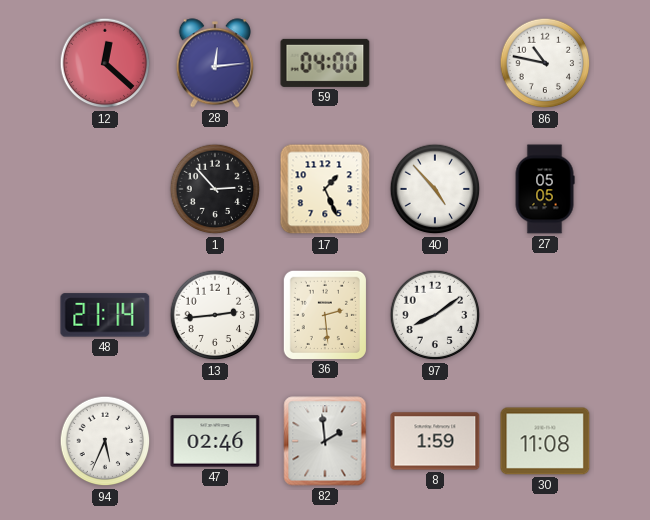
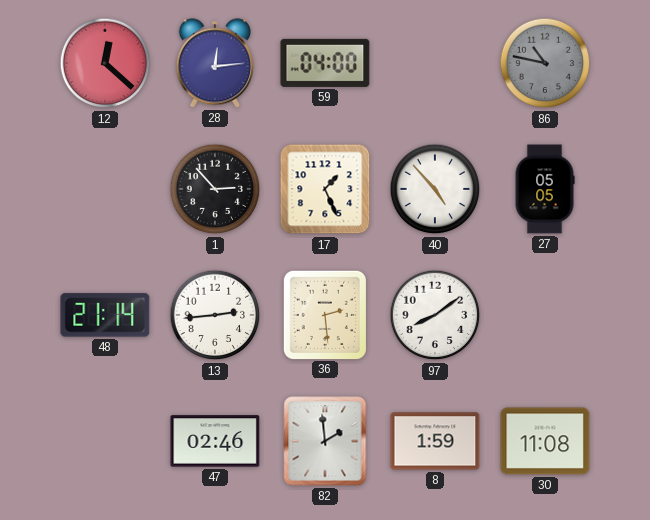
86 dial: white -> grey
94: 5:34 -> none
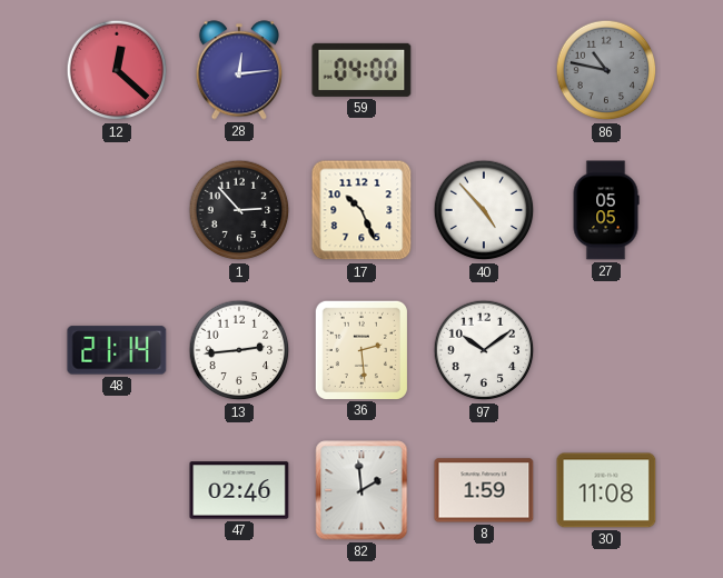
17: 1:26 -> 10:26
97: 8:09 -> 10:09
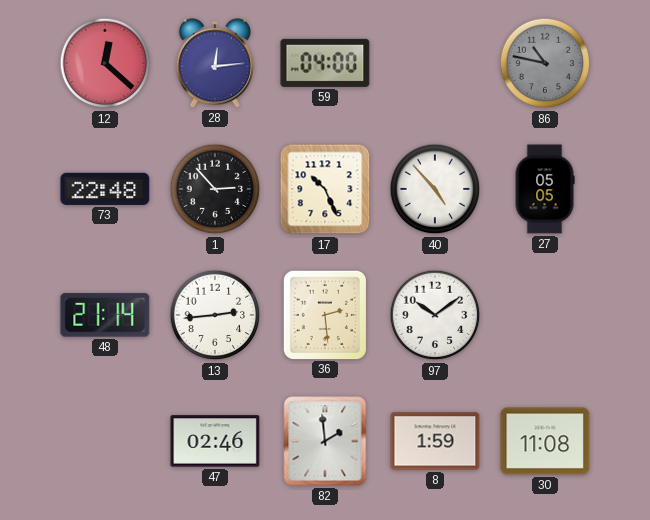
73: none -> 22:48
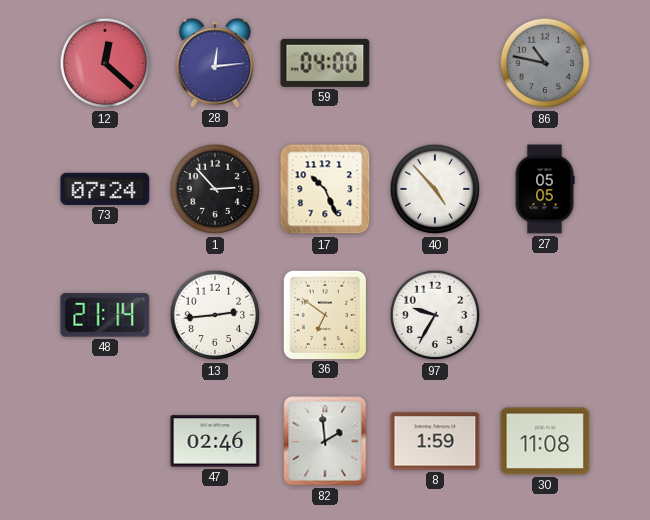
73: 22:48 -> 07:24
36: 2:29 -> 6:51
97: 10:09 -> 9:35
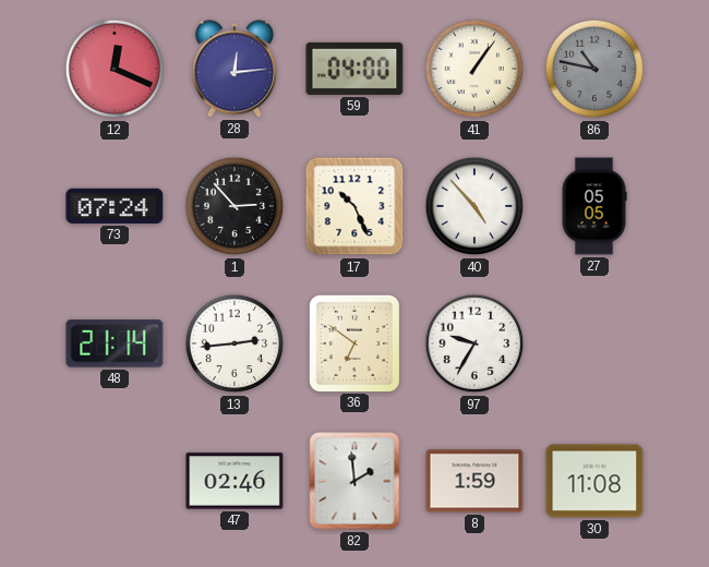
12: 12:22 -> 12:19
41: none -> 1:06
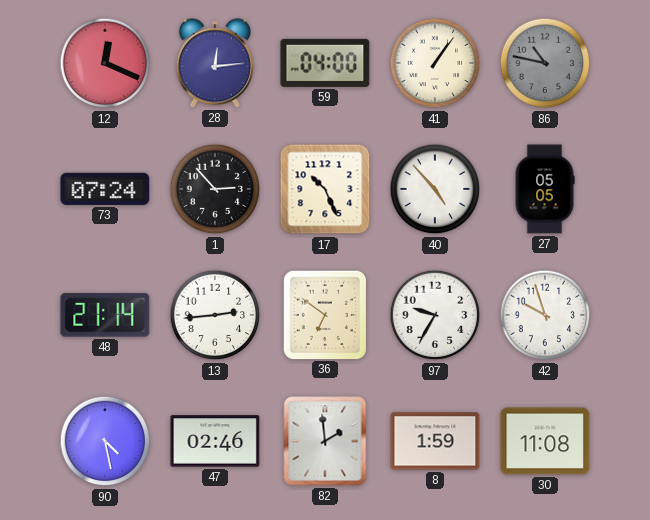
42: none -> 9:57
90: none -> 4:28
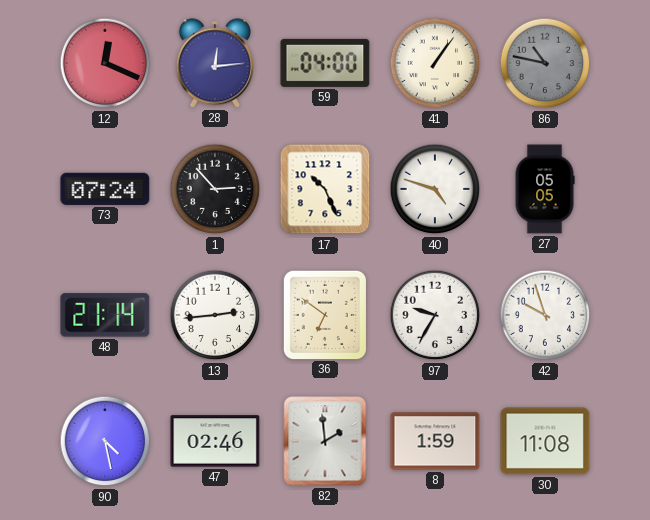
40: 4:53 -> 4:48
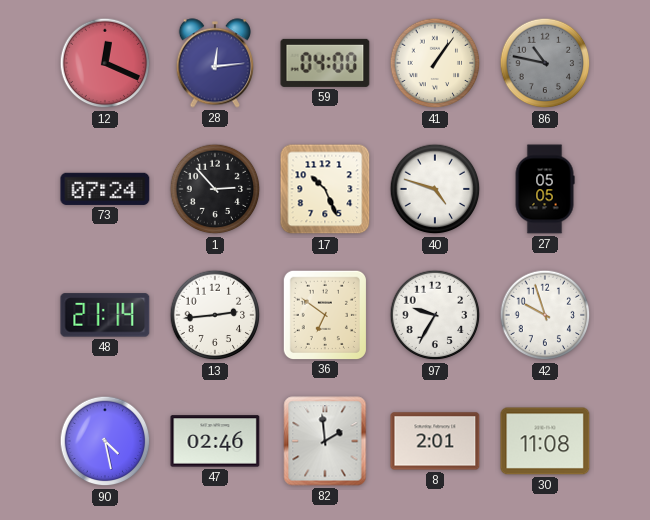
8: 1:59 -> 2:01
